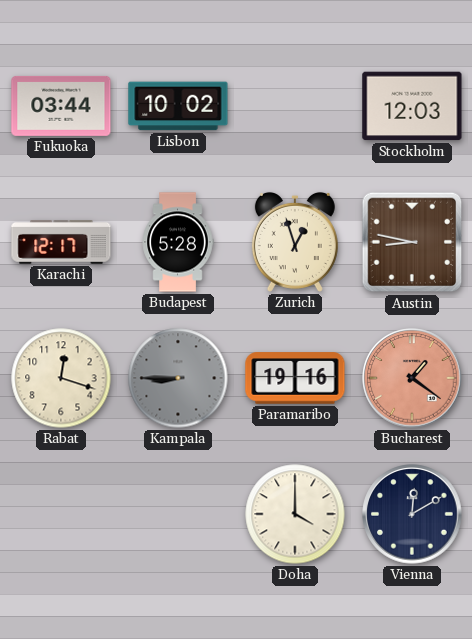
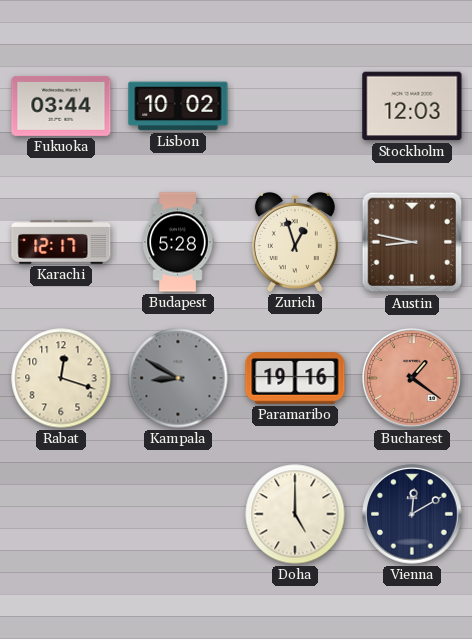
Kampala: 8:45 -> 8:50
Doha: 4:00 -> 5:00
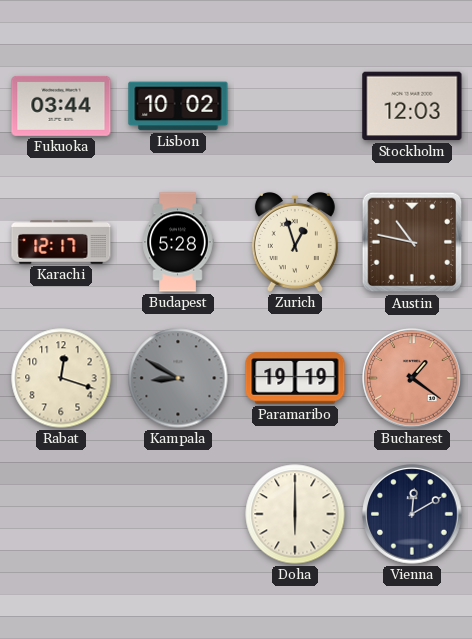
Austin: 8:47 -> 10:47
Paramaribo: 19:16 -> 19:19
Doha: 5:00 -> 6:00
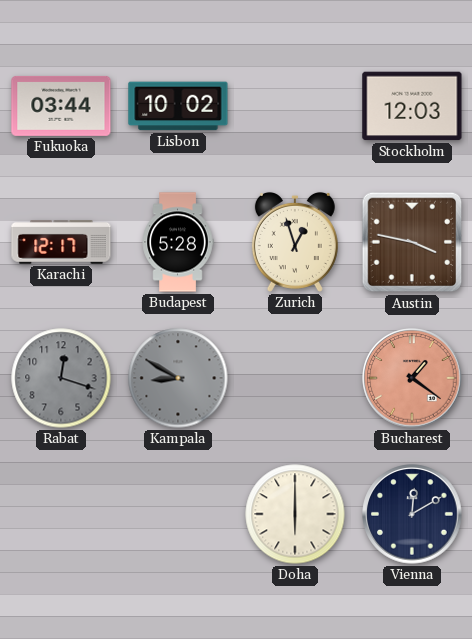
Austin: 10:47 -> 3:47
Rabat dial: cream -> grey
Paramaribo: 19:19 -> none
